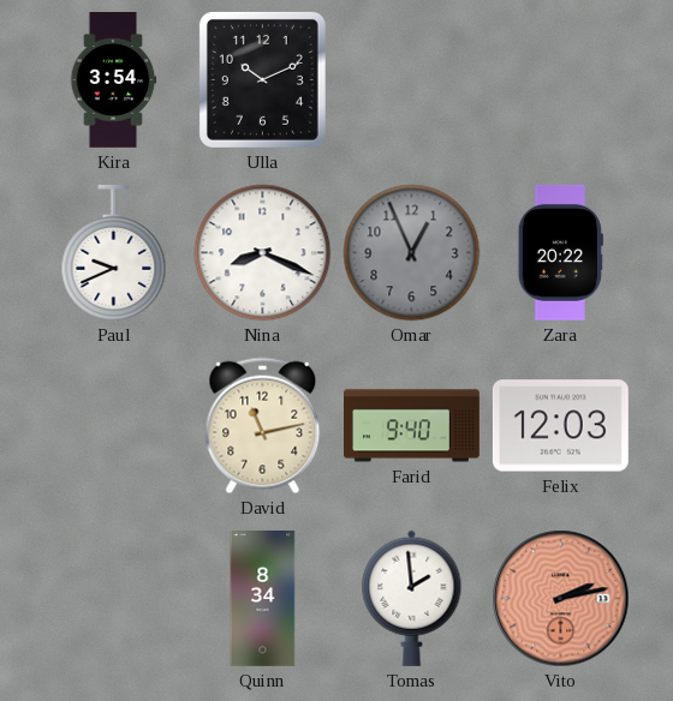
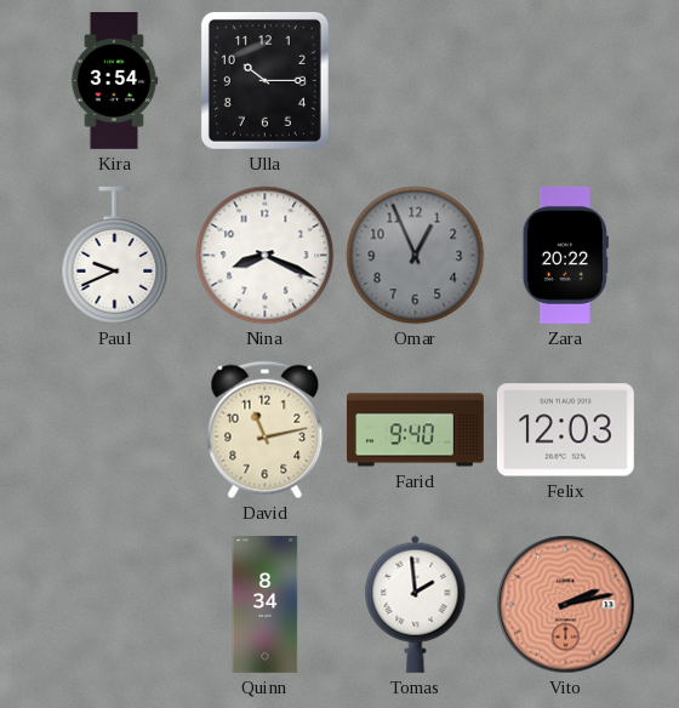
Ulla: 10:11 -> 10:15
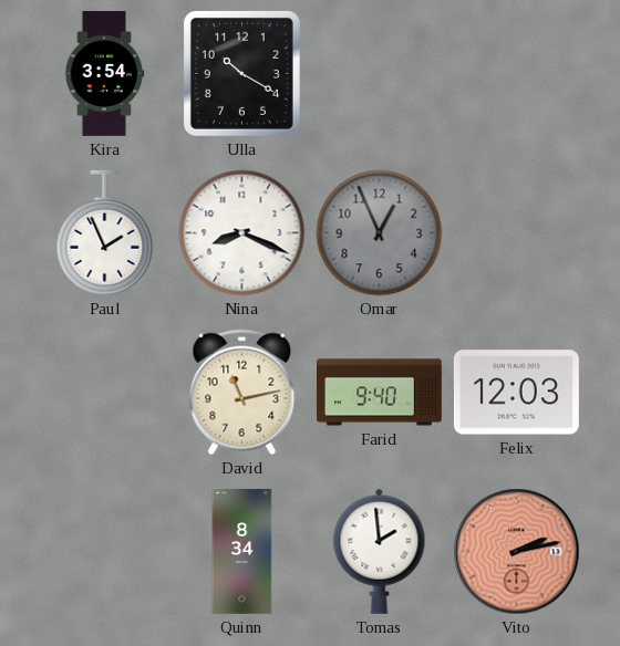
Ulla: 10:15 -> 10:20
Paul: 9:41 -> 1:56
Zara: 20:22 -> none
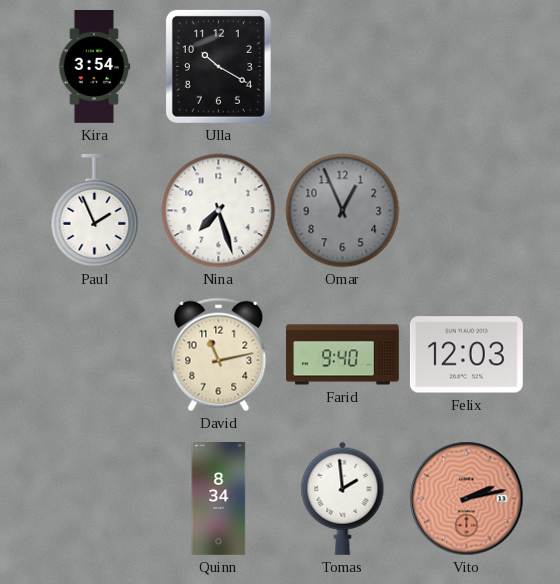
Nina: 8:19 -> 7:27
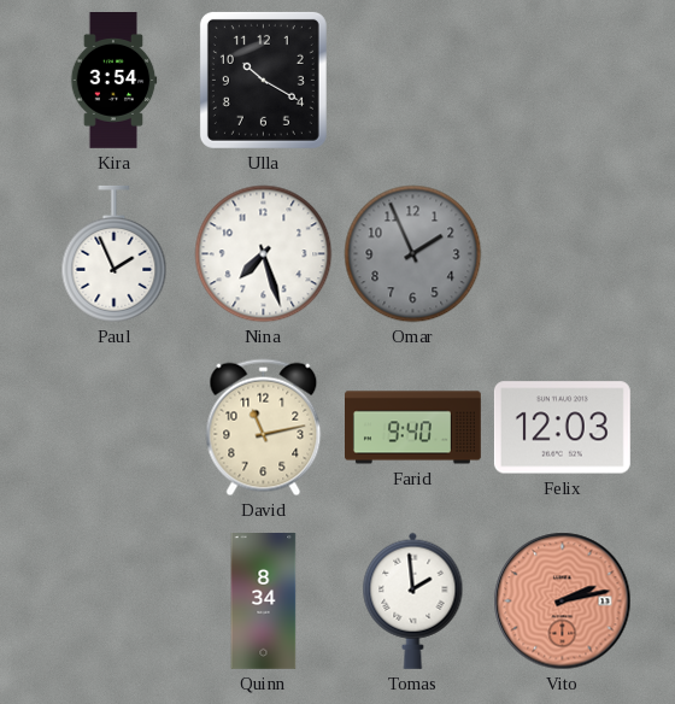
Omar: 12:56 -> 1:56
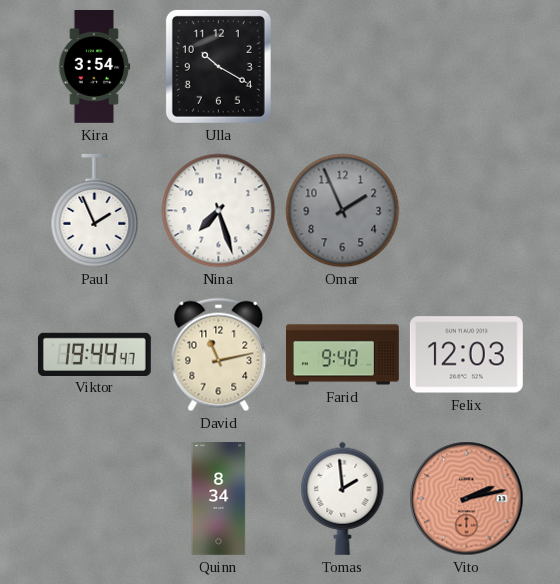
Viktor: none -> 19:44
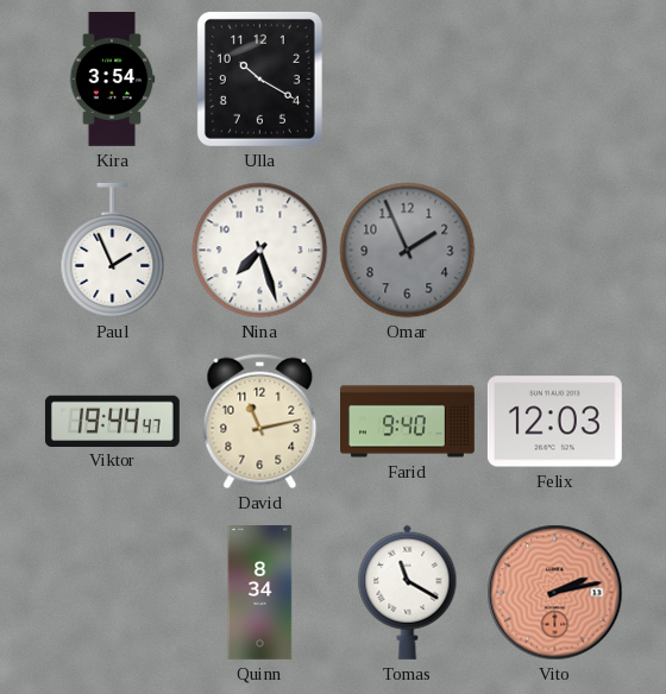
Tomas: 1:59 -> 11:20
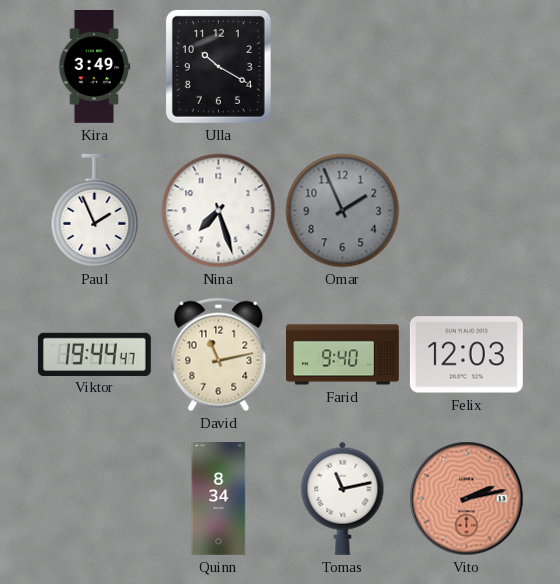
Kira: 3:54 -> 3:49
Tomas: 11:20 -> 11:13
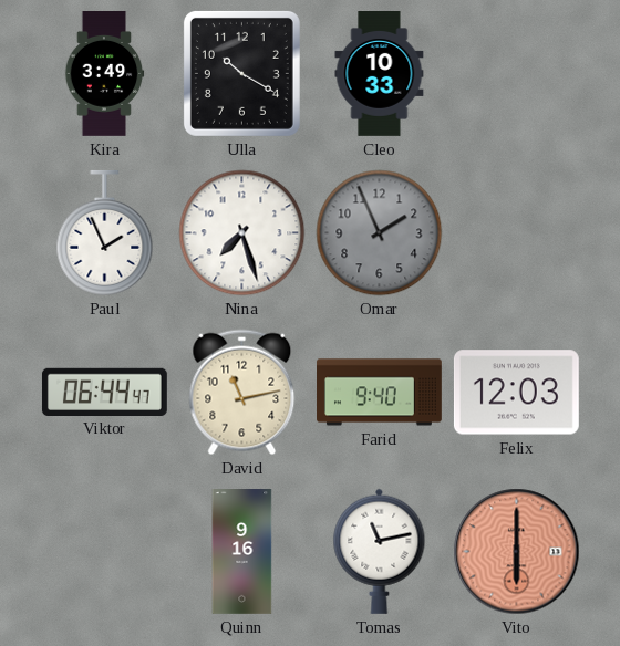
Cleo: none -> 10:33
Viktor: 19:44 -> 06:44
Quinn: 8:34 -> 9:16
Vito: 2:13 -> 6:00
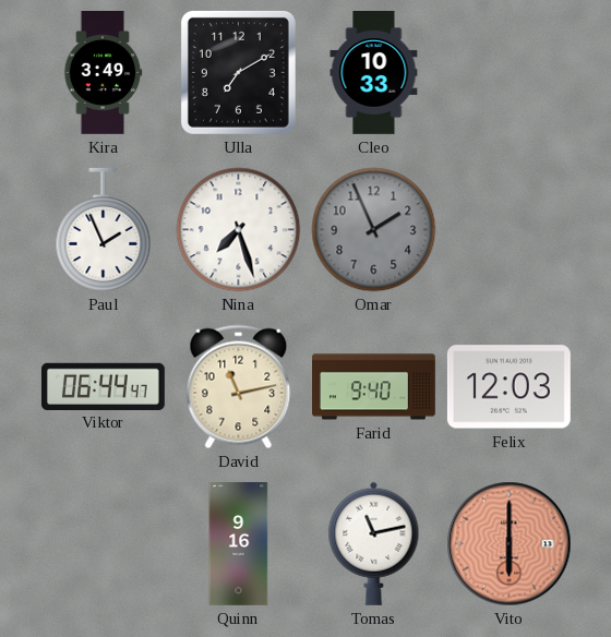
Ulla: 10:20 -> 7:10
